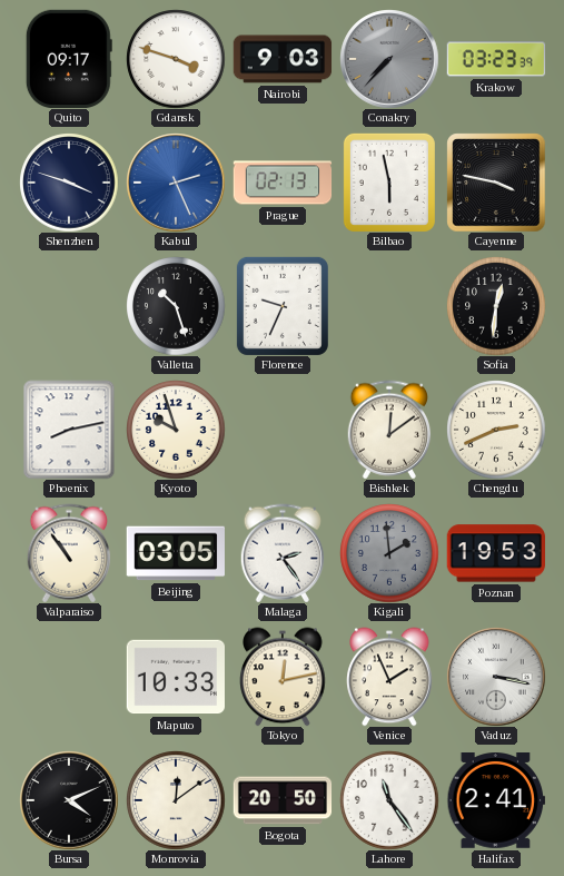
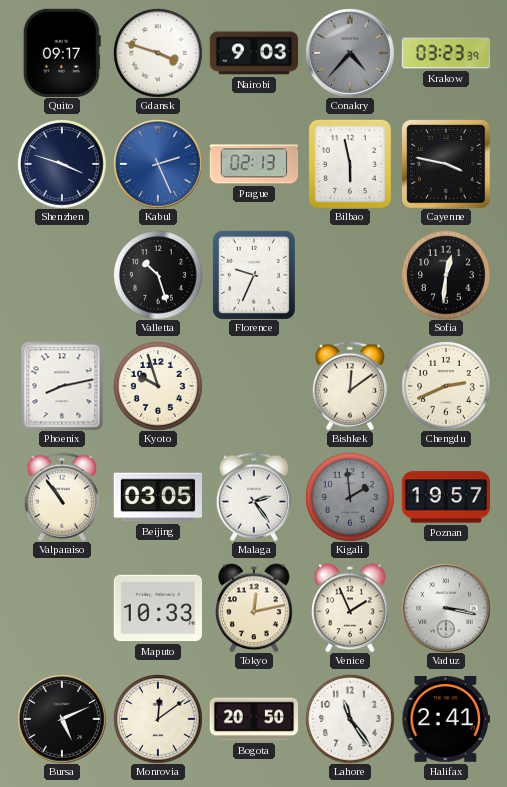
Conakry: 7:37 -> 4:37
Poznan: 19:53 -> 19:57
Bursa: 4:11 -> 5:11
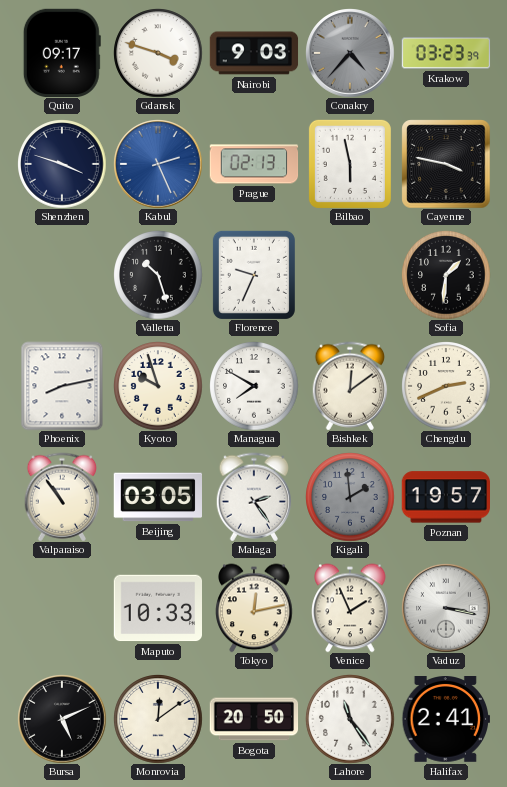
Sofia: 12:31 -> 1:31
Managua: none -> 7:50
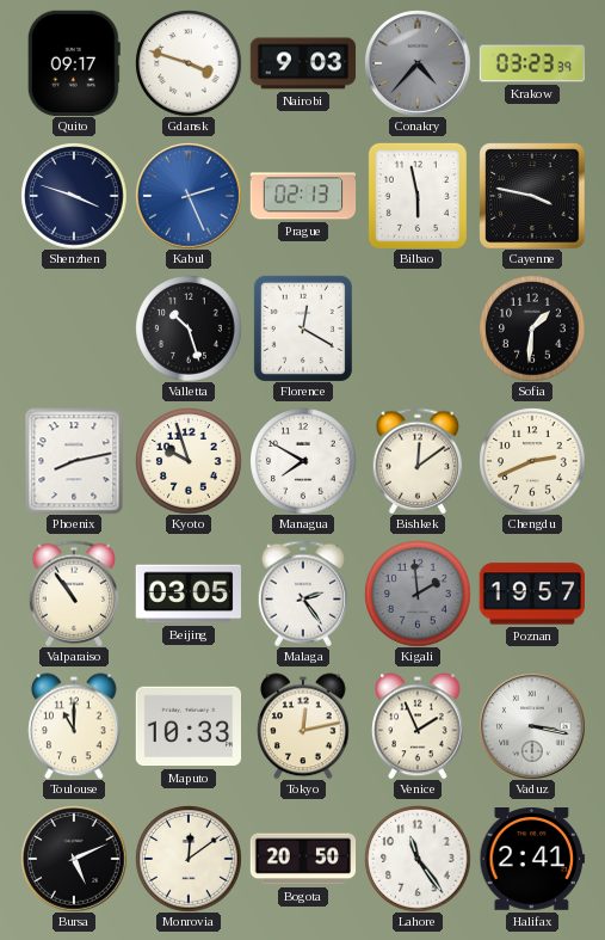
Florence: 9:34 -> 12:20
Toulouse: none -> 11:00
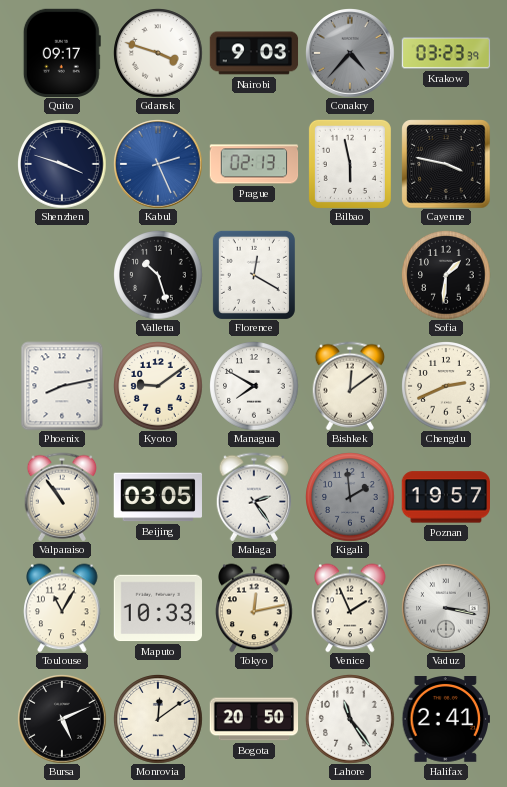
Kyoto: 9:57 -> 9:09
Toulouse: 11:00 -> 11:05
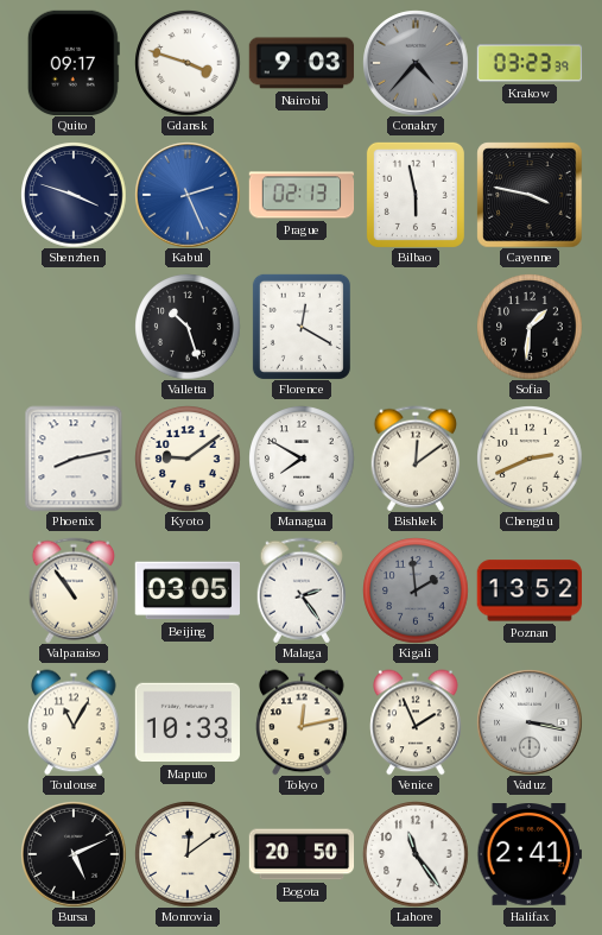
Poznan: 19:57 -> 13:52
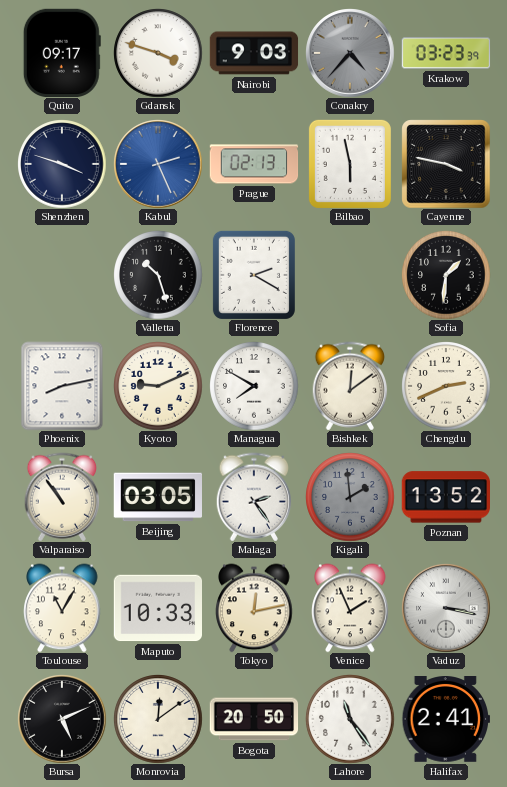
Florence: 12:20 -> 2:20
Kyoto: 9:09 -> 9:11
